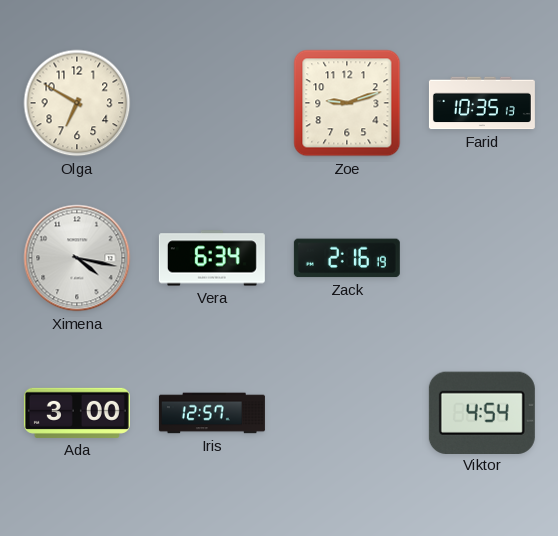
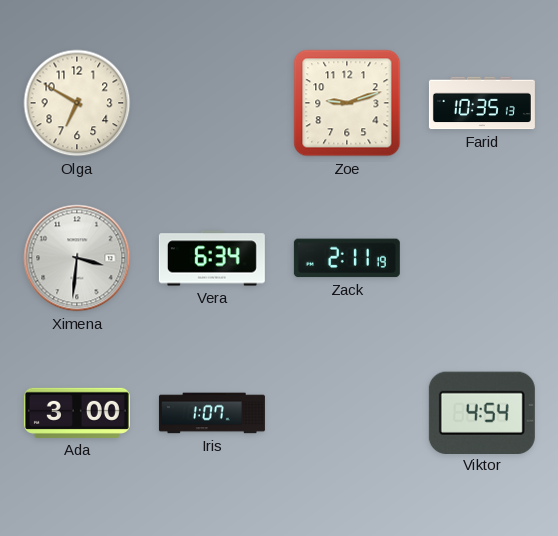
Ximena: 4:17 -> 3:31
Zack: 2:16 -> 2:11
Iris: 12:57 -> 1:07
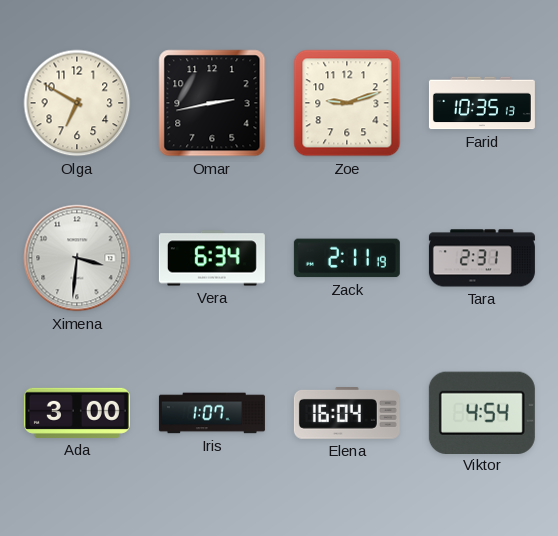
Omar: none -> 2:43
Tara: none -> 2:31
Elena: none -> 16:04
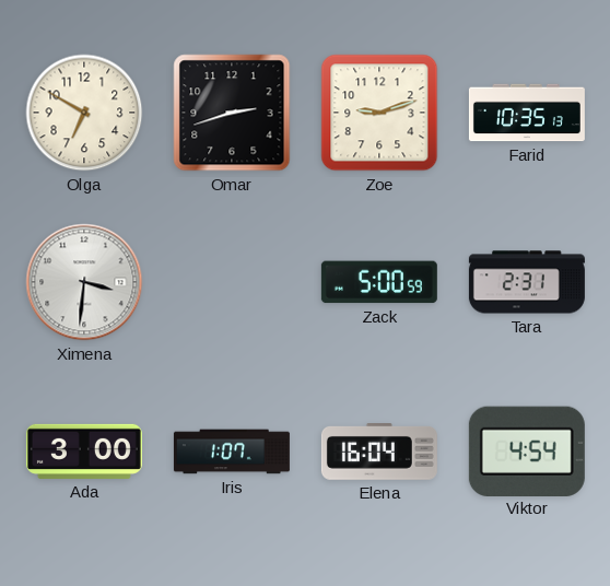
Omar: 2:43 -> 2:42
Vera: 6:34 -> none
Zack: 2:11 -> 5:00
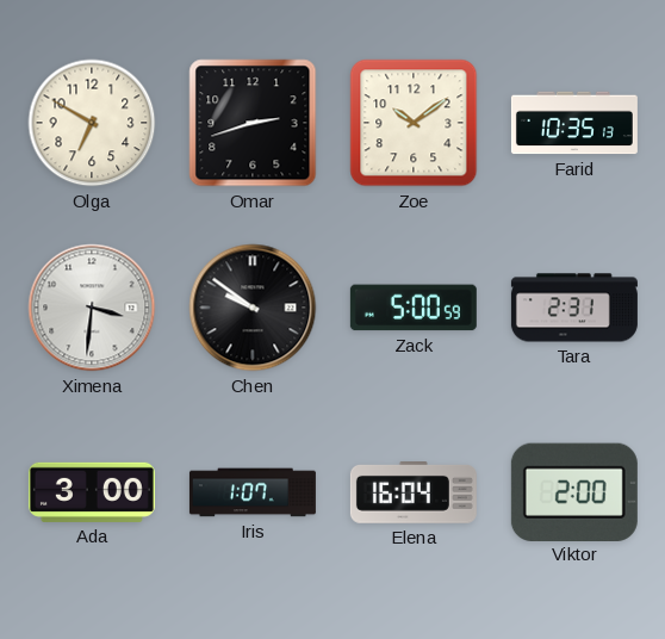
Zoe: 9:12 -> 10:09
Chen: none -> 9:51
Viktor: 4:54 -> 2:00
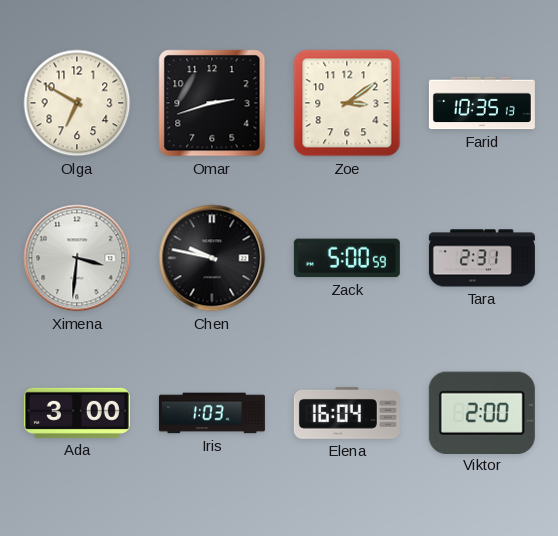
Zoe: 10:09 -> 3:09
Chen: 9:51 -> 9:47
Iris: 1:07 -> 1:03
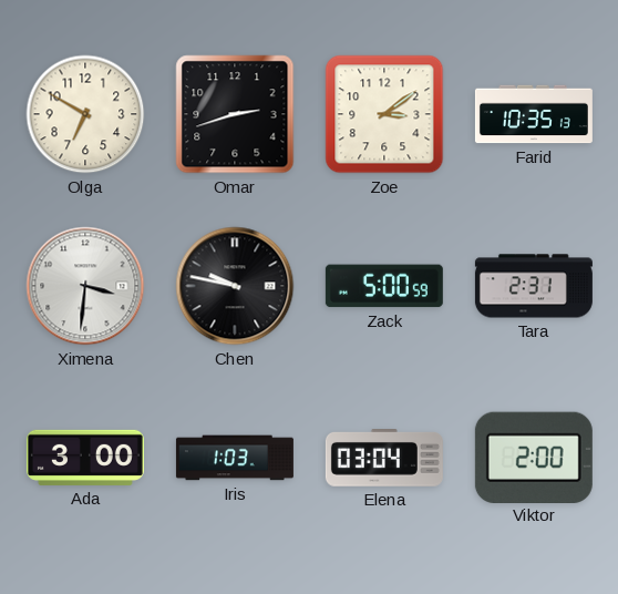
Elena: 16:04 -> 03:04
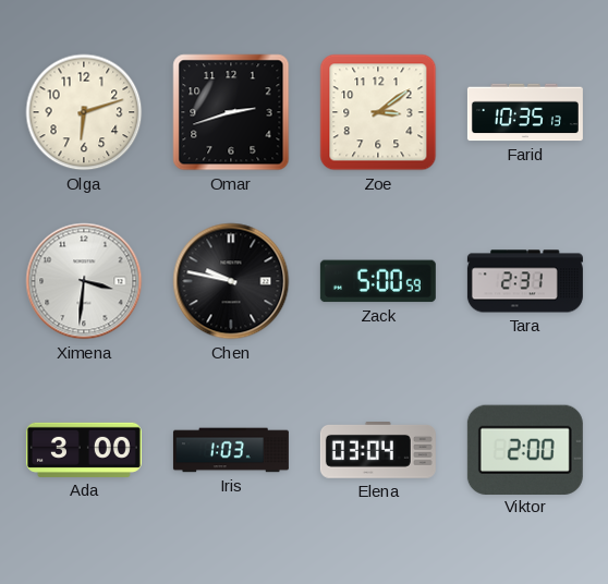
Olga: 6:50 -> 6:12
